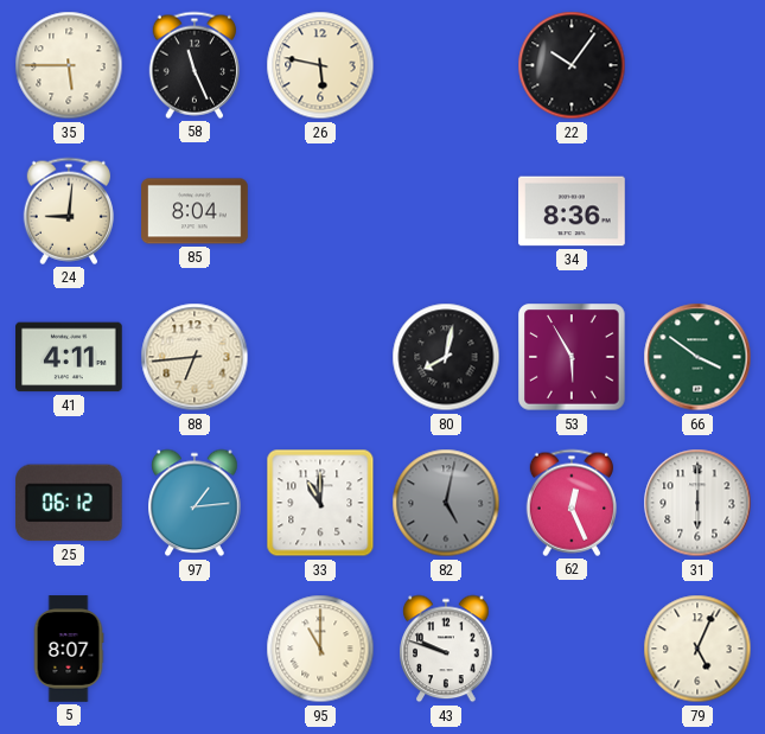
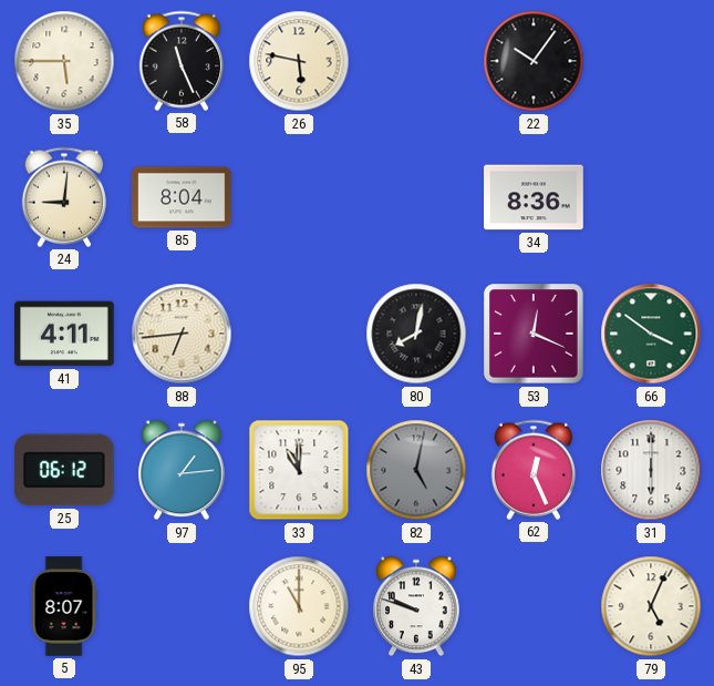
53: 5:55 -> 12:19
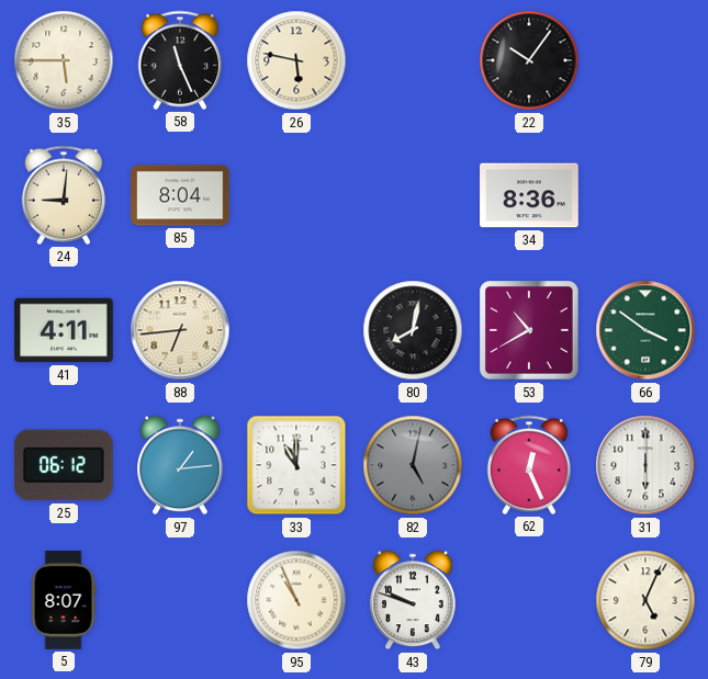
53: 12:19 -> 10:40
95: 11:00 -> 10:56
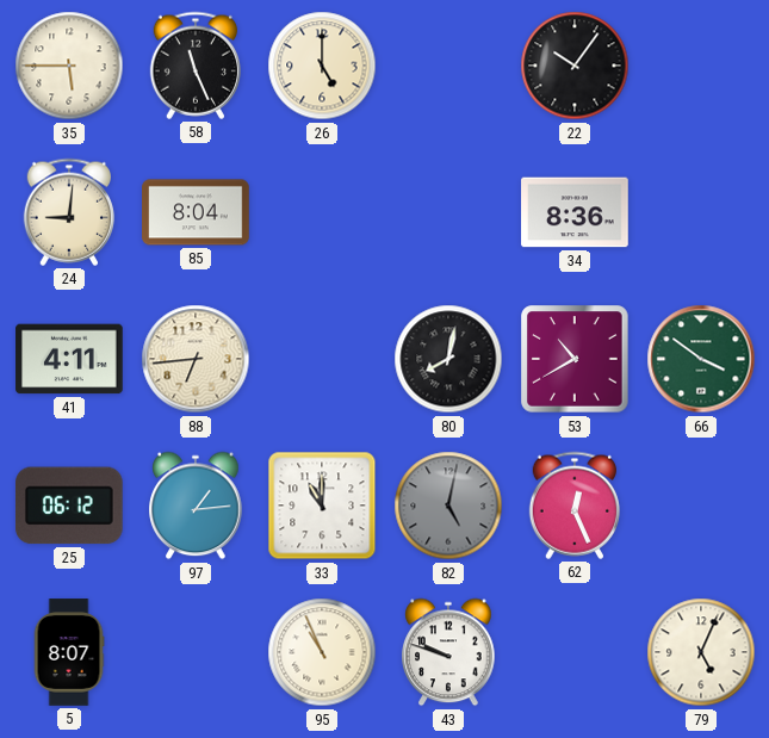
26: 5:47 -> 5:00
31: 6:00 -> none
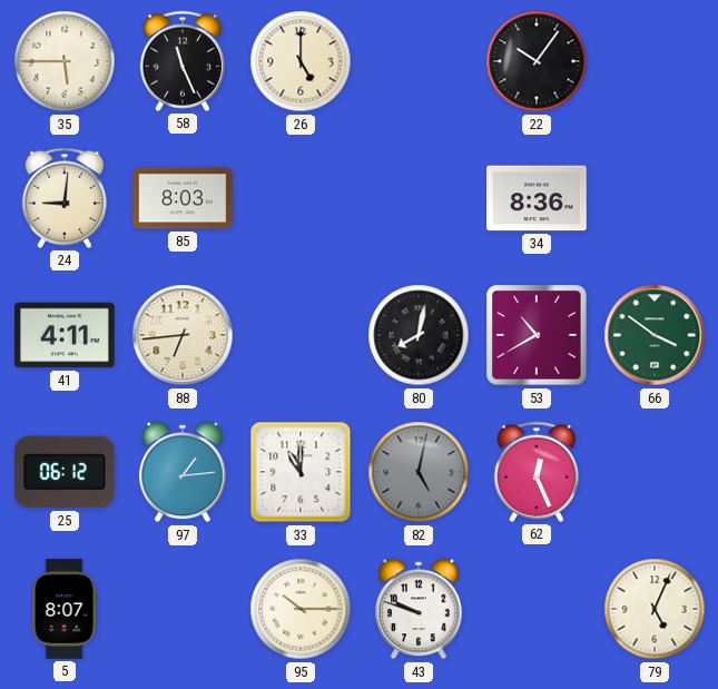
85: 8:04 -> 8:03
95: 10:56 -> 10:15
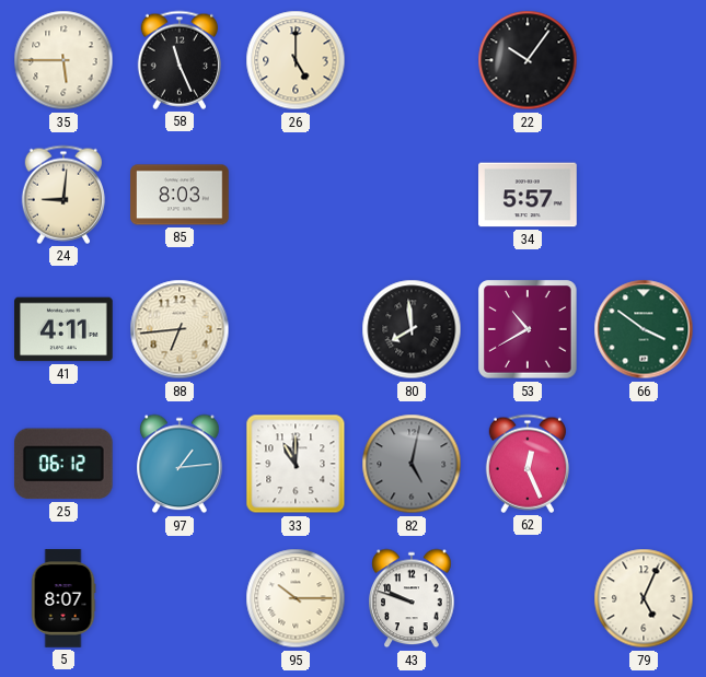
34: 8:36 -> 5:57
80: 8:02 -> 7:59
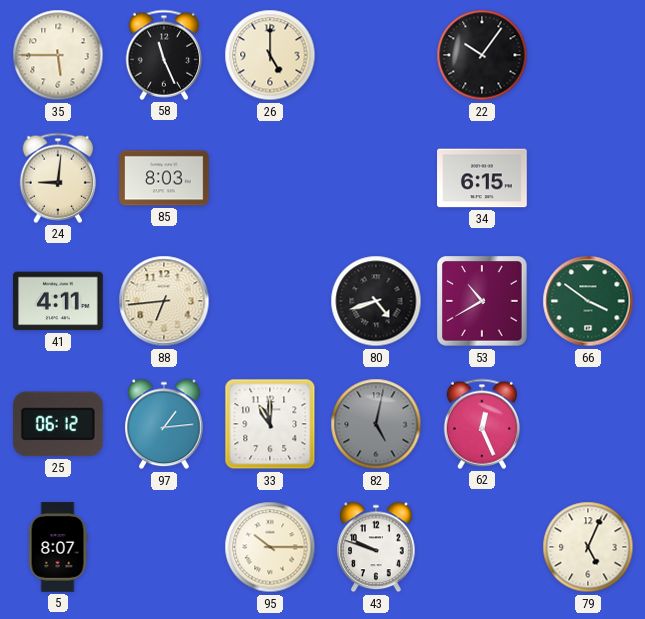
34: 5:57 -> 6:15
80: 7:59 -> 4:42
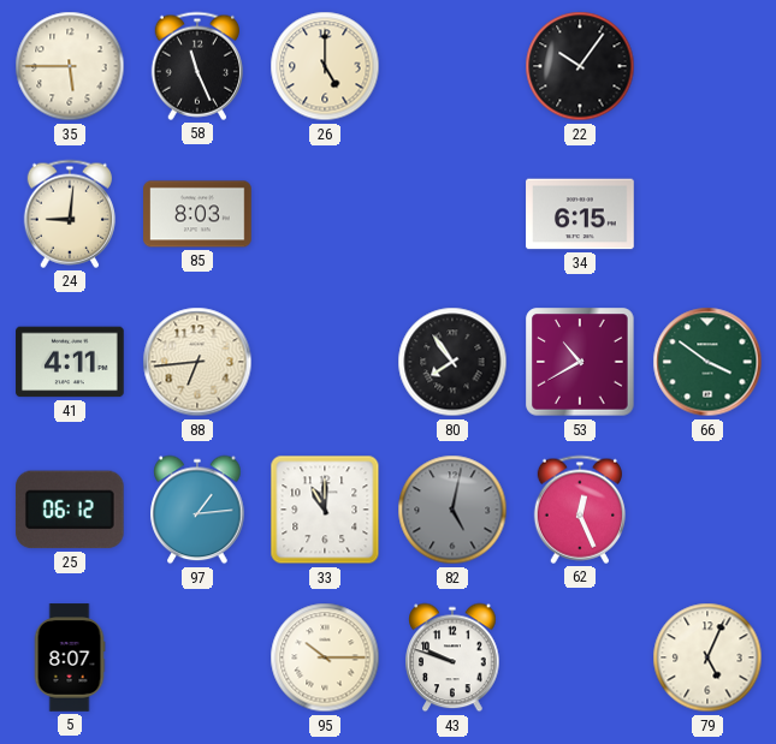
80: 4:42 -> 7:54
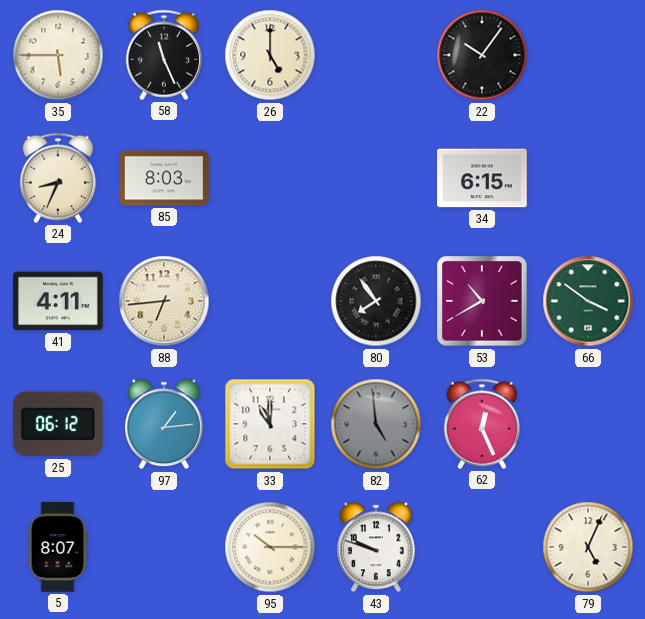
24: 9:01 -> 8:34
82: 5:02 -> 4:59
